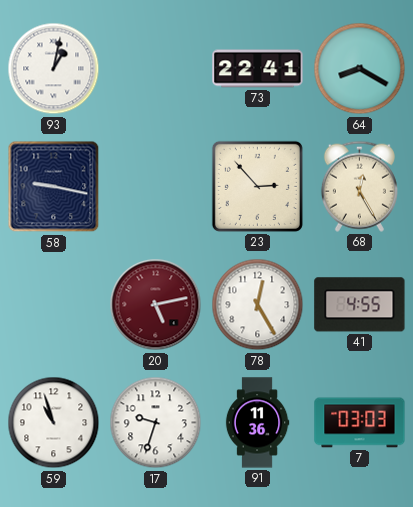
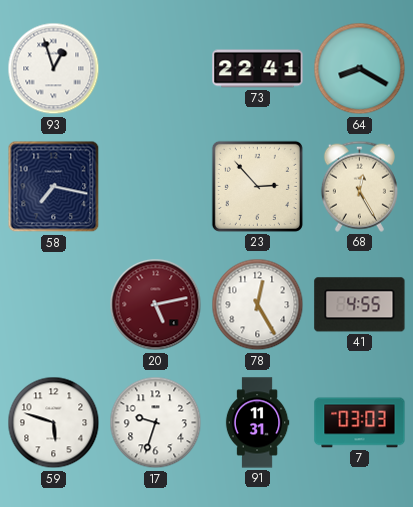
93: 1:02 -> 12:57
58: 9:17 -> 7:17
59: 10:57 -> 5:48
91: 11:36 -> 11:31
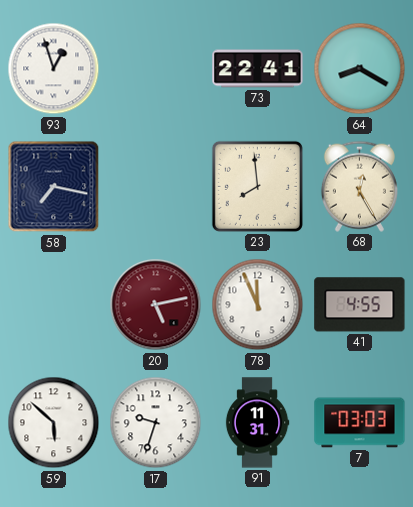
23: 2:53 -> 7:59
78: 12:25 -> 11:56
59: 5:48 -> 5:52
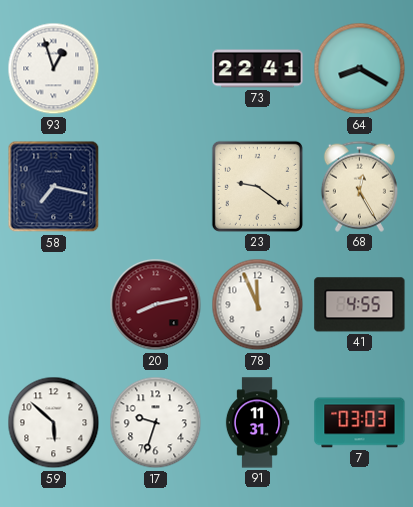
23: 7:59 -> 9:21
20: 5:13 -> 8:13
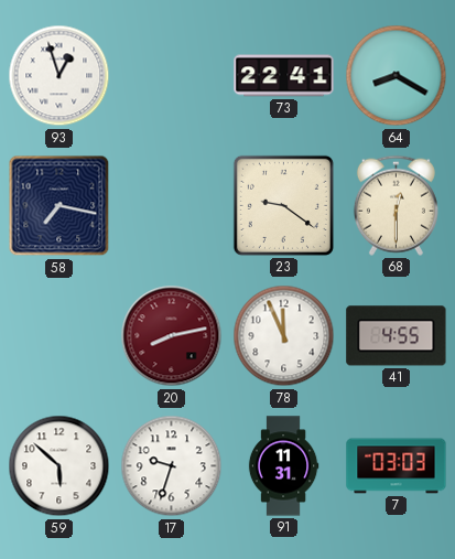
68: 12:25 -> 12:30
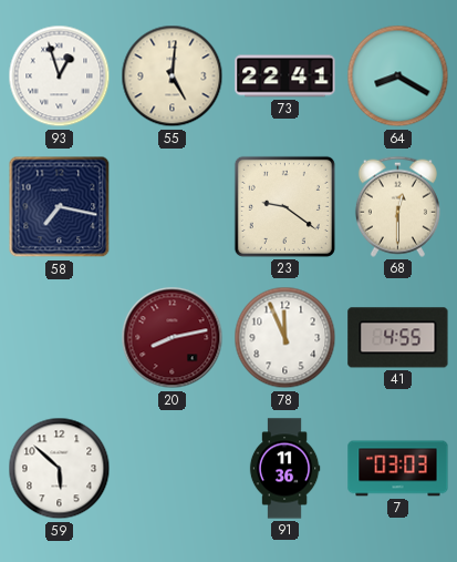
55: none -> 5:01
17: 9:33 -> none
91: 11:31 -> 11:36
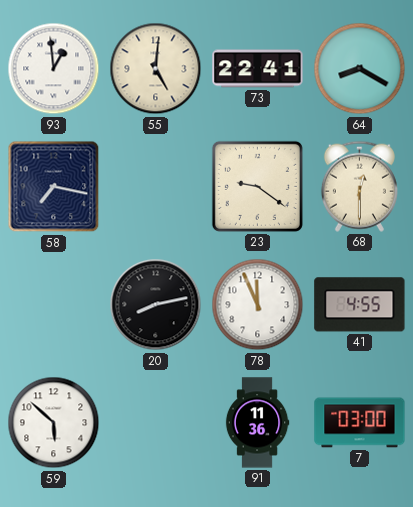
93: 12:57 -> 12:59
20 dial: burgundy -> black
7: 03:03 -> 03:00
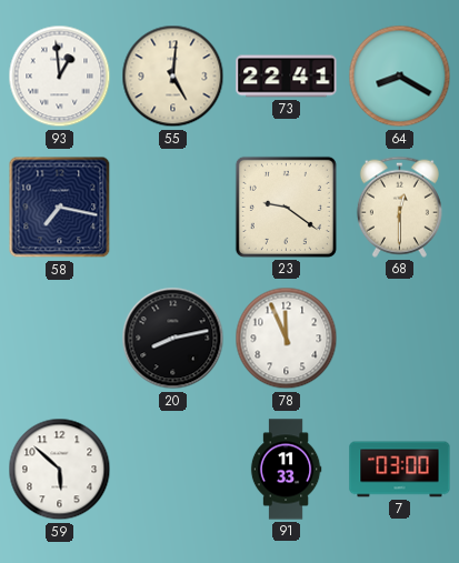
41: 4:55 -> none
91: 11:36 -> 11:33
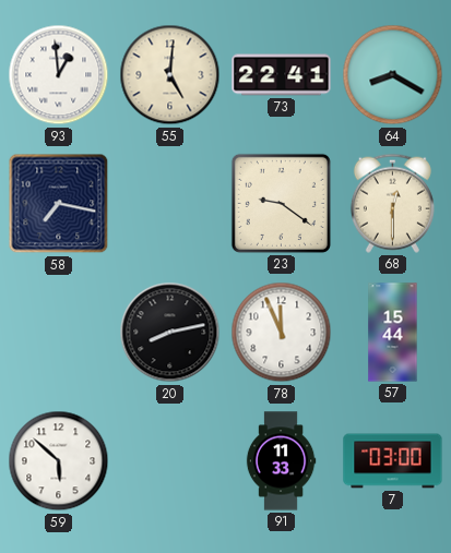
57: none -> 15:44
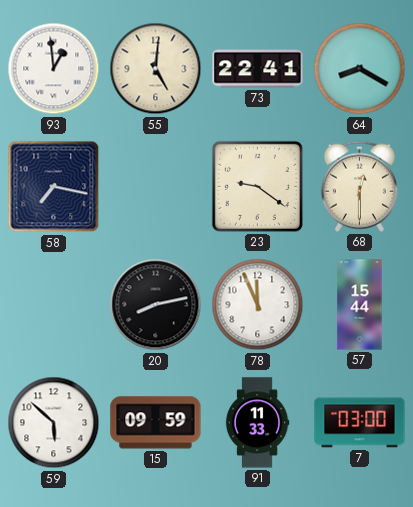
15: none -> 09:59
